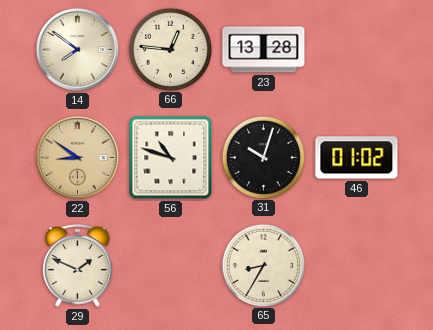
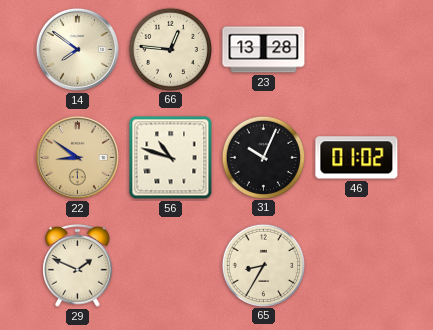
31: 10:03 -> 10:04
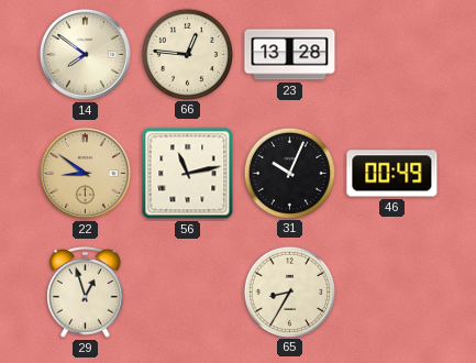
56: 10:48 -> 11:13
46: 01:02 -> 00:49
29: 1:49 -> 12:57
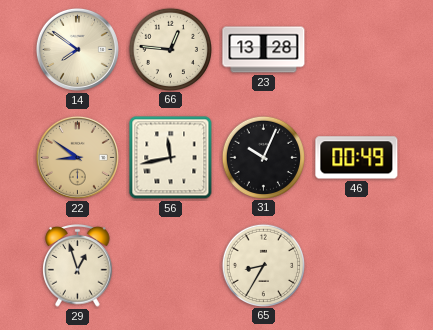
56: 11:13 -> 11:43
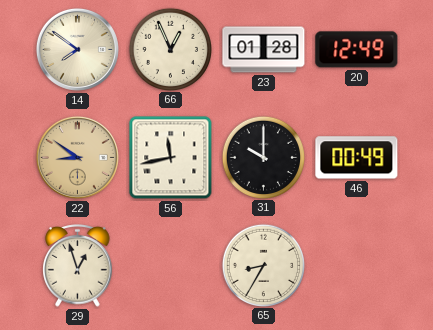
66: 12:46 -> 12:56
23: 13:28 -> 01:28
20: none -> 12:49
31: 10:04 -> 10:00
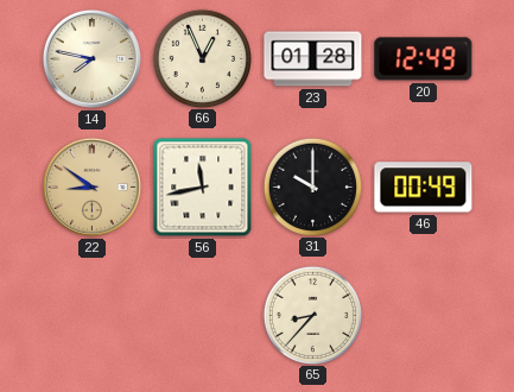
14: 7:51 -> 7:47
29: 12:57 -> none
65: 8:35 -> 8:37
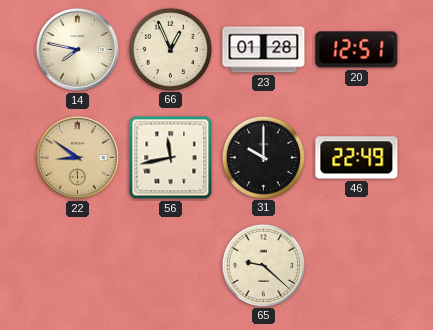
20: 12:49 -> 12:51
46: 00:49 -> 22:49
65: 8:37 -> 9:22
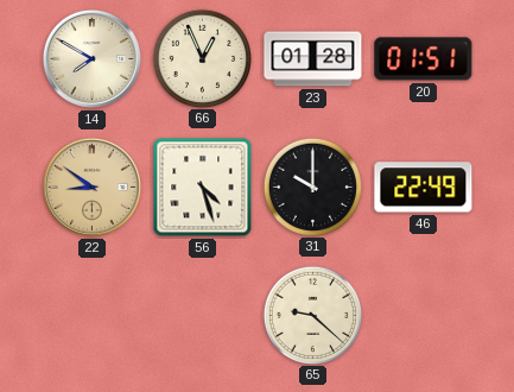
14: 7:47 -> 7:50
20: 12:51 -> 01:51
56: 11:43 -> 4:27
